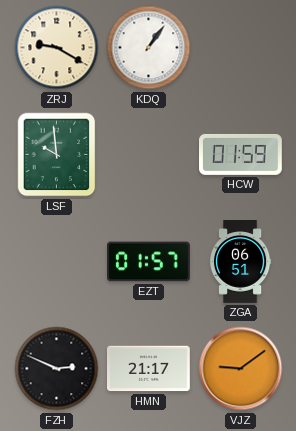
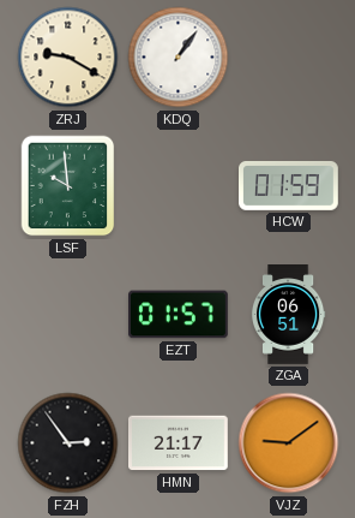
FZH: 2:49 -> 2:54
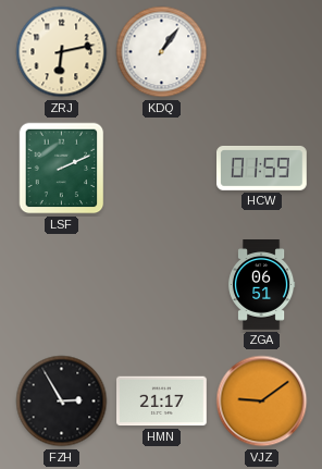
ZRJ: 9:20 -> 6:13
LSF: 9:59 -> 2:11
EZT: 01:57 -> none
FZH: 2:54 -> 2:55
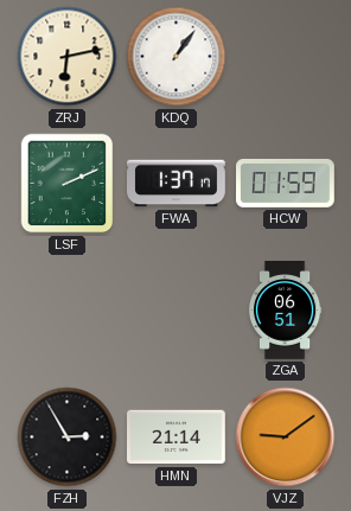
FWA: none -> 1:37
HMN: 21:17 -> 21:14
